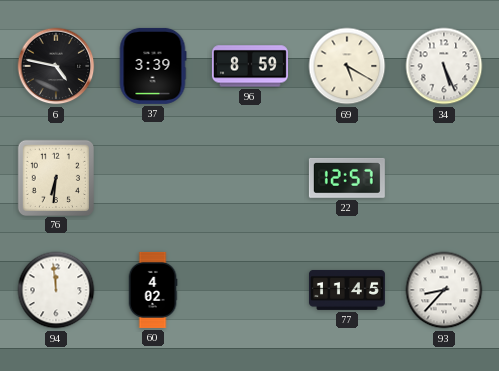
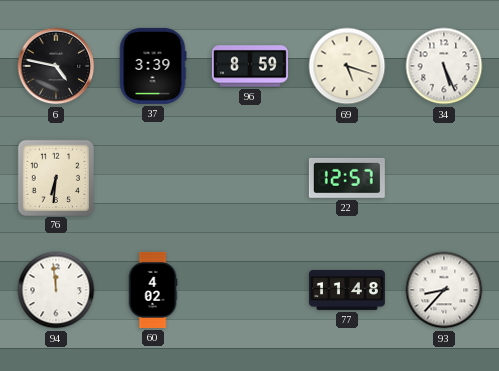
69: 5:20 -> 5:18
77: 11:45 -> 11:48
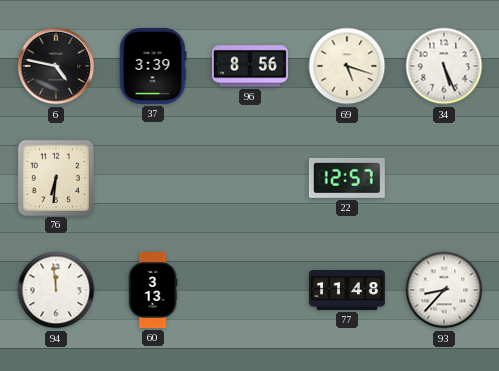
96: 8:59 -> 8:56
60: 4:02 -> 3:13
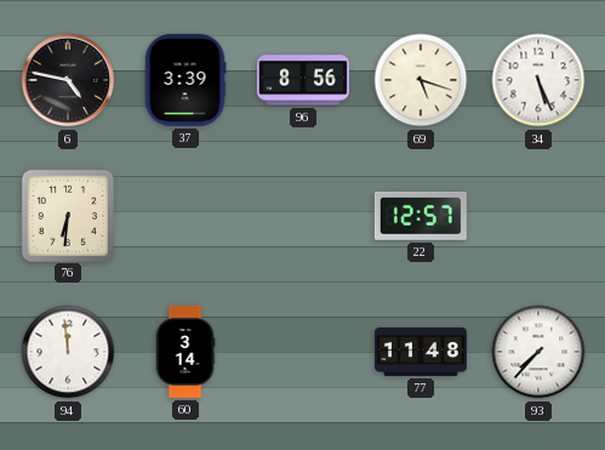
60: 3:13 -> 3:14
93: 8:37 -> 7:37
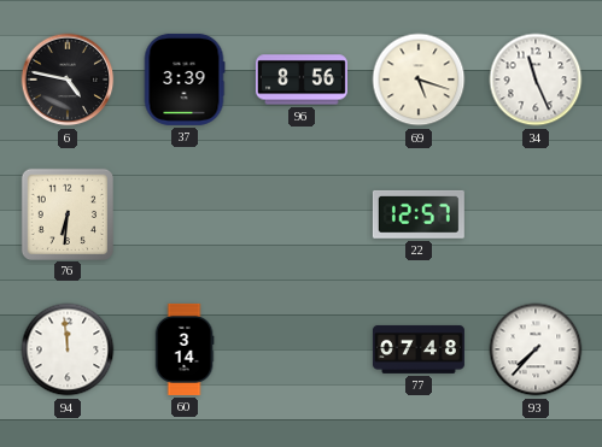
34: 5:26 -> 11:26
77: 11:48 -> 07:48
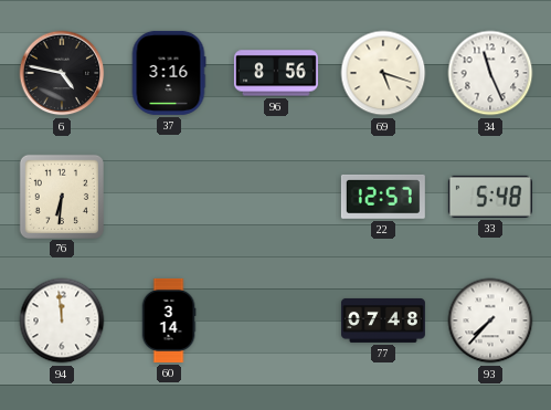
37: 3:39 -> 3:16
33: none -> 5:48
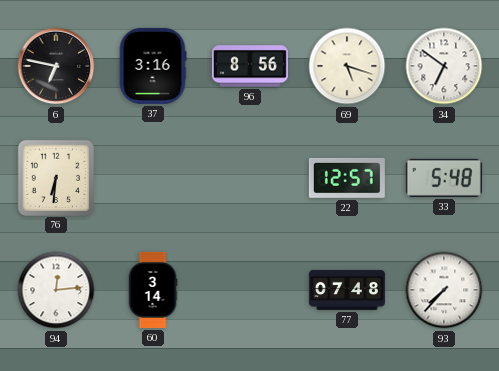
6: 4:47 -> 6:47
34: 11:26 -> 6:51
94: 11:59 -> 12:14
